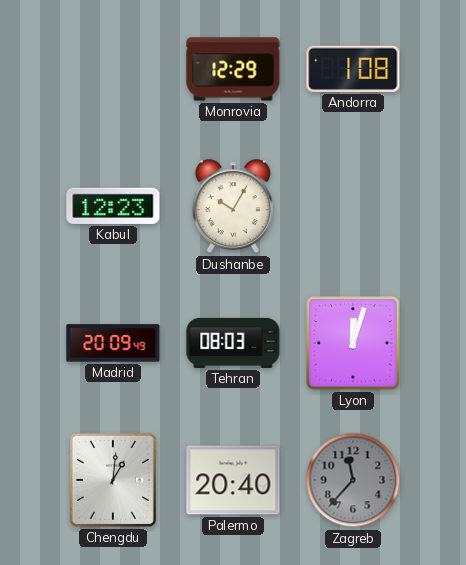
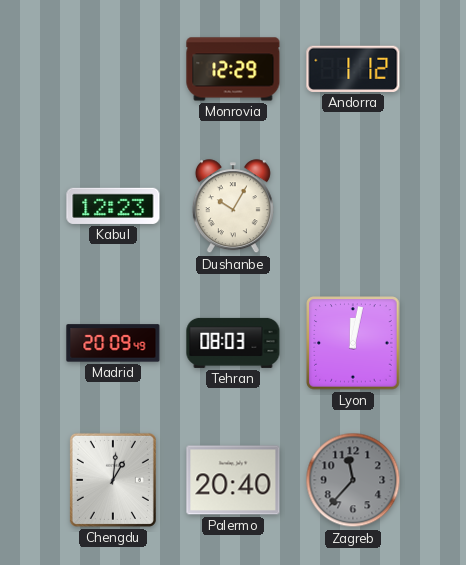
Andorra: 1:08 -> 1:12
Lyon: 12:03 -> 12:02
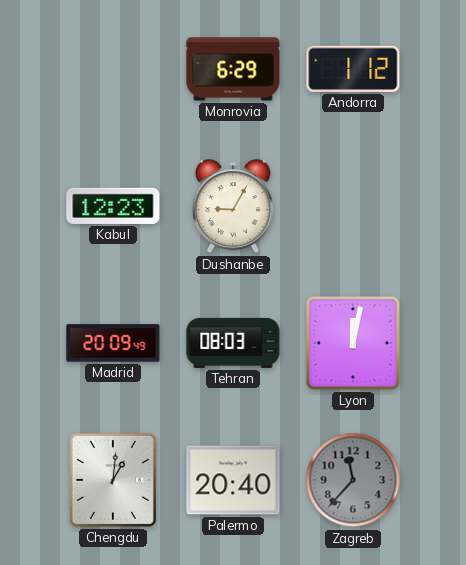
Monrovia: 12:29 -> 6:29
Dushanbe: 10:05 -> 9:05
